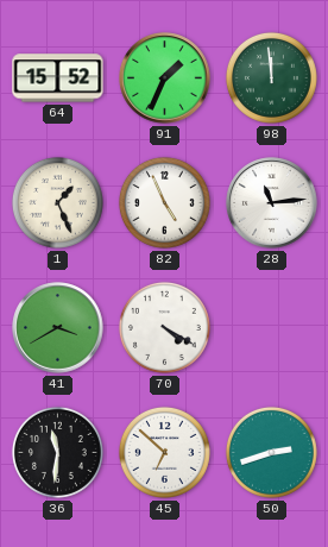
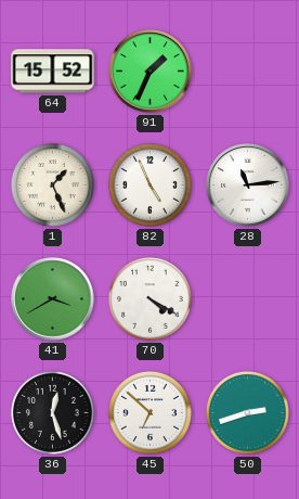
98: 11:59 -> none
36: 11:31 -> 12:27
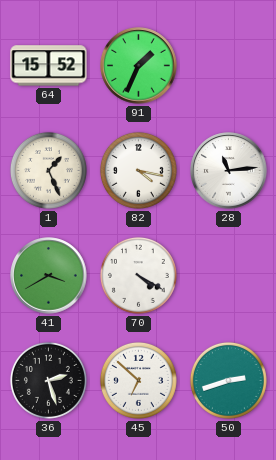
82: 4:56 -> 4:17
36: 12:27 -> 2:27
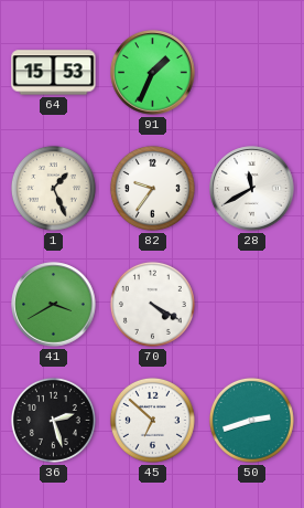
64: 15:52 -> 15:53
82: 4:17 -> 9:36
28: 11:14 -> 11:40
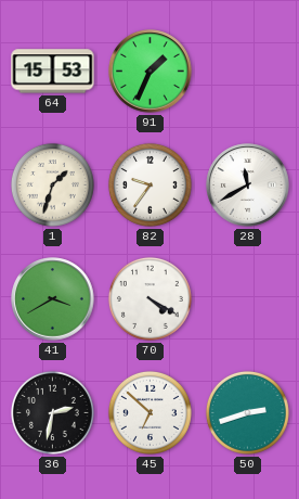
1: 1:26 -> 1:33
36: 2:27 -> 2:32
